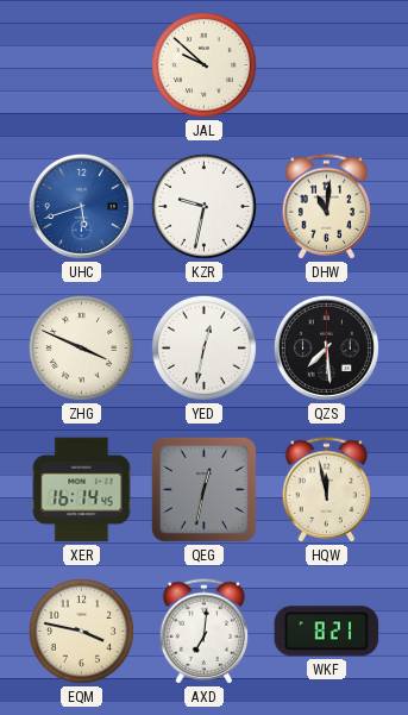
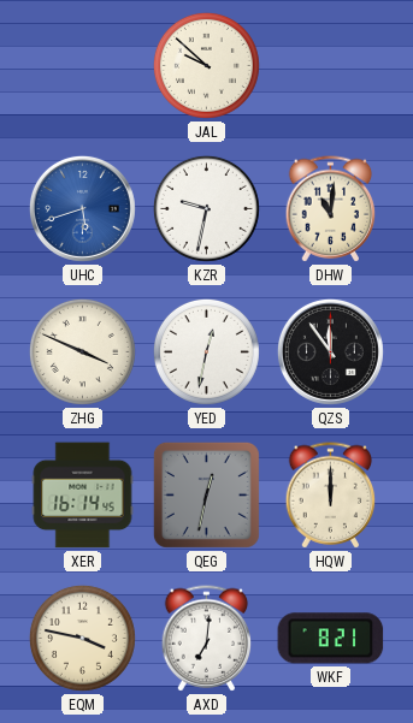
QZS: 7:29 -> 11:54
HQW: 11:58 -> 12:00
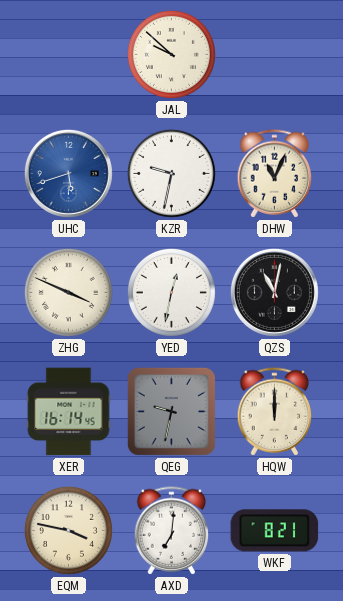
DHW: 11:01 -> 11:04
QZS: 11:54 -> 11:02
QEG: 12:32 -> 9:32
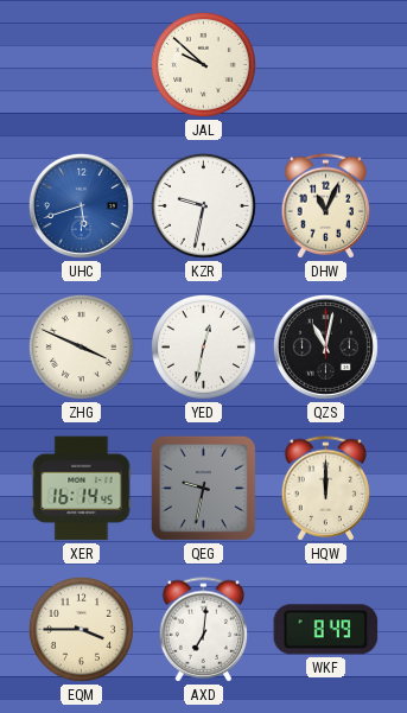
EQM: 3:47 -> 3:45
WKF: 8:21 -> 8:49
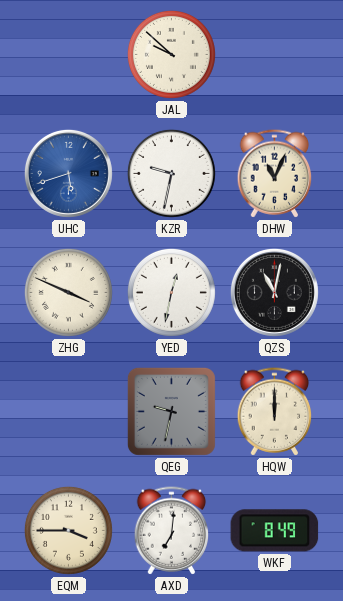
XER: 16:14 -> none
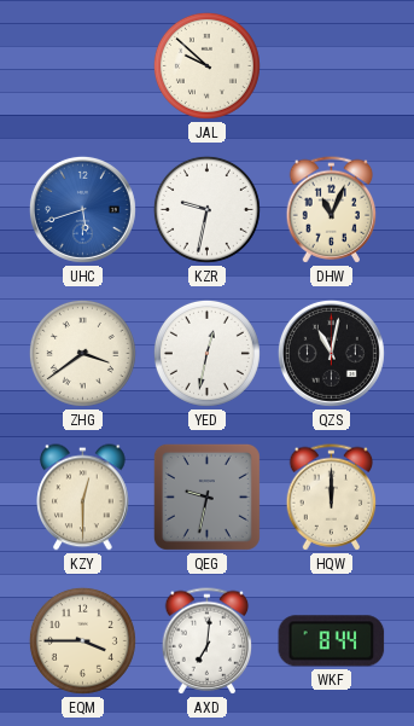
ZHG: 3:49 -> 3:39
KZY: none -> 12:30
WKF: 8:49 -> 8:44
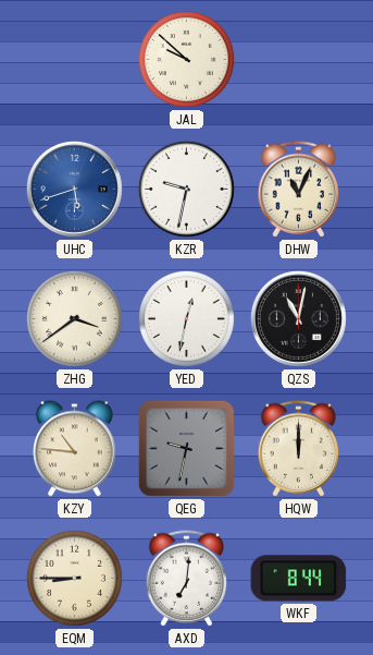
KZY: 12:30 -> 10:46
EQM: 3:45 -> 8:45
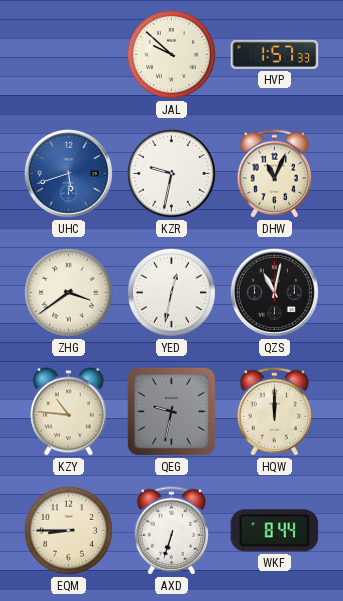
HVP: none -> 1:57
AXD: 7:01 -> 6:33
